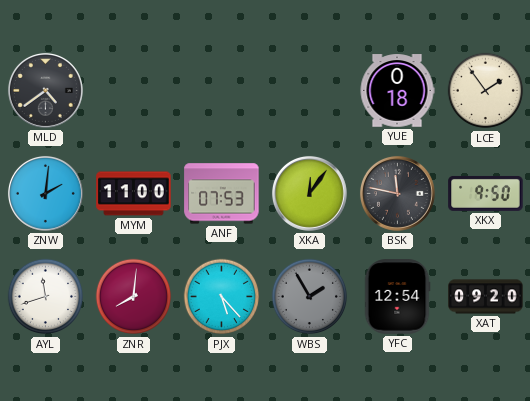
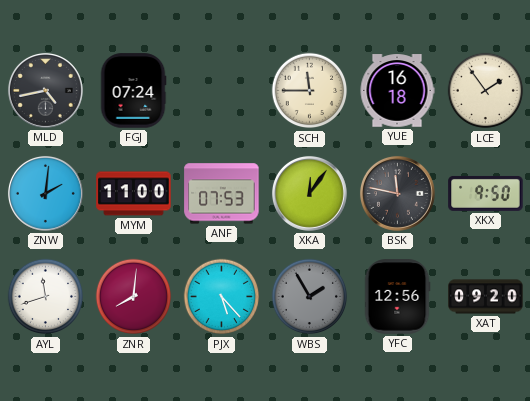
MLD: 4:39 -> 4:43
FGJ: none -> 07:24
SCH: none -> 11:45
YUE: 0:18 -> 16:18
YFC: 12:54 -> 12:56
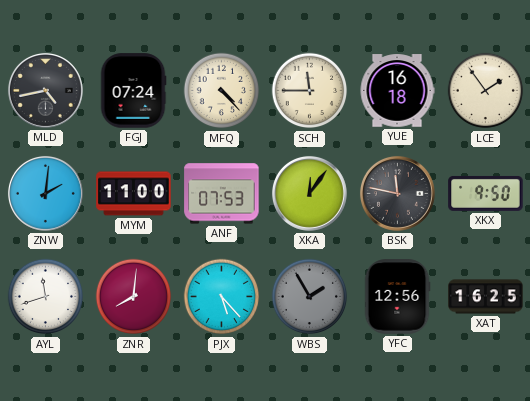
MFQ: none -> 4:23
XAT: 09:20 -> 16:25
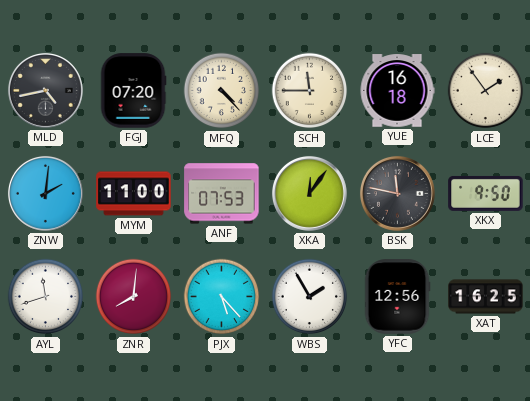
FGJ: 07:24 -> 07:20
WBS dial: grey -> white
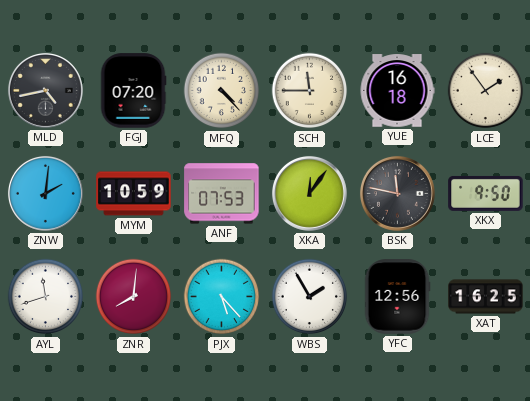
MYM: 11:00 -> 10:59
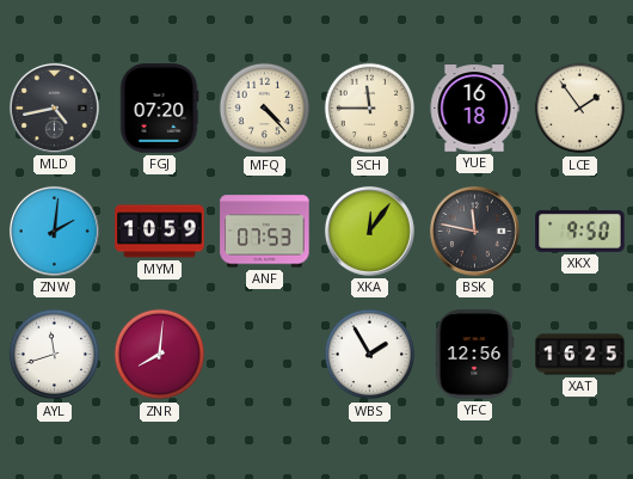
PJX: 5:23 -> none
